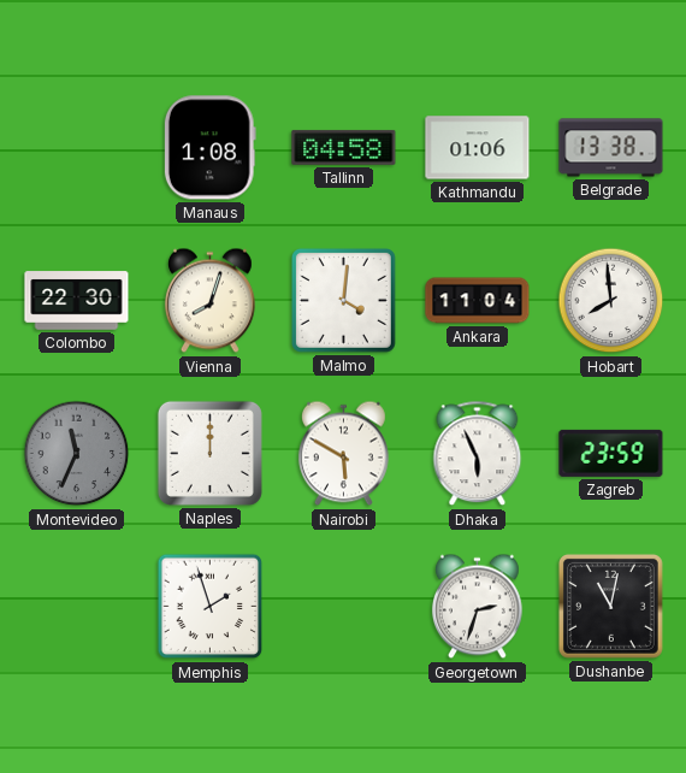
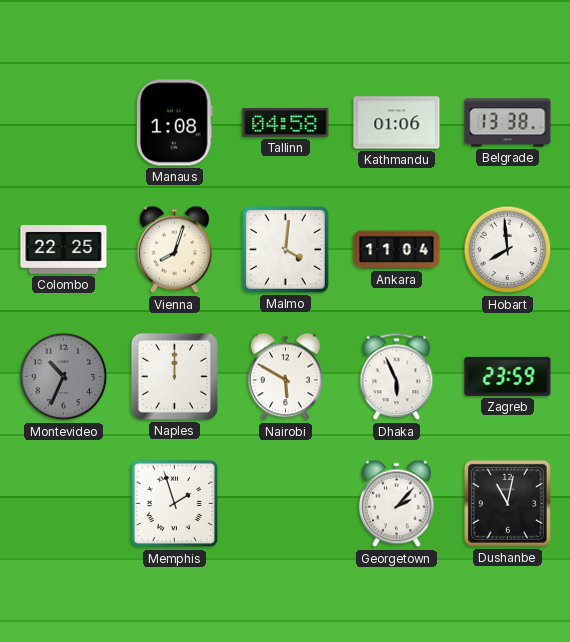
Colombo: 22:30 -> 22:25
Montevideo: 11:34 -> 10:34
Georgetown: 2:33 -> 2:07
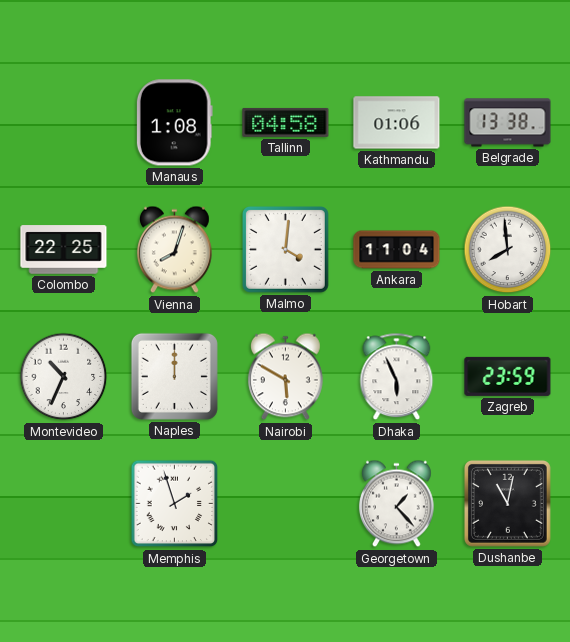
Montevideo dial: grey -> white
Georgetown: 2:07 -> 1:23
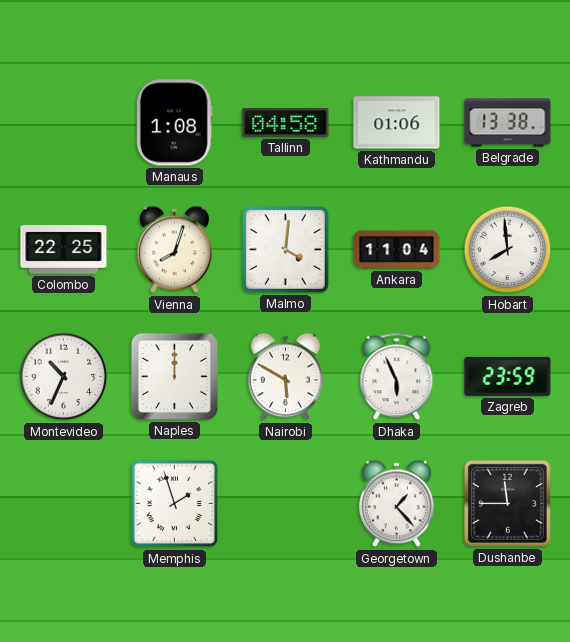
Dushanbe: 11:02 -> 11:45
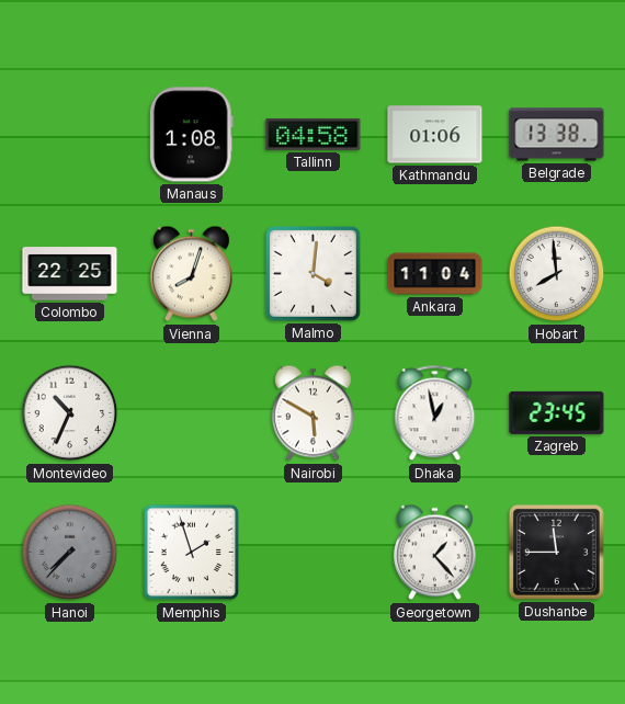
Naples: 12:00 -> none
Dhaka: 5:56 -> 12:58
Zagreb: 23:59 -> 23:45
Hanoi: none -> 7:37
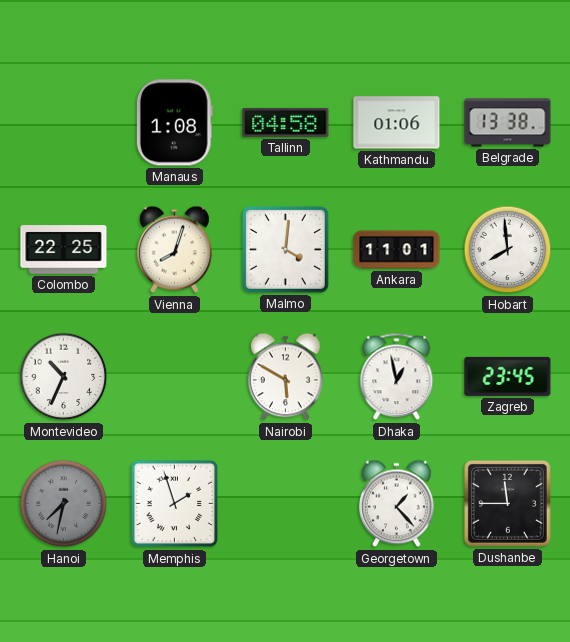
Ankara: 11:04 -> 11:01
Hanoi: 7:37 -> 7:32
